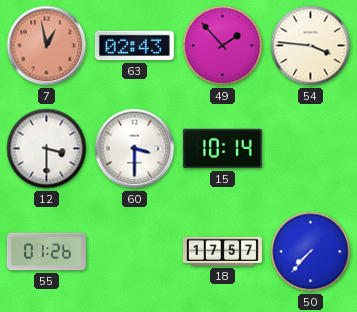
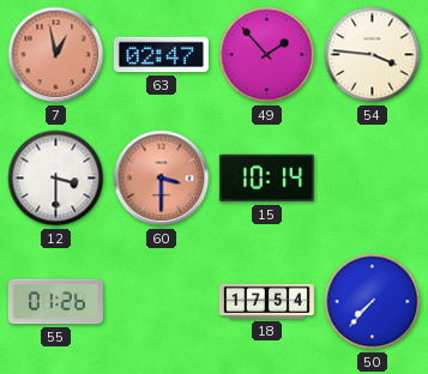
63: 02:43 -> 02:47
60 dial: white -> salmon
18: 17:57 -> 17:54
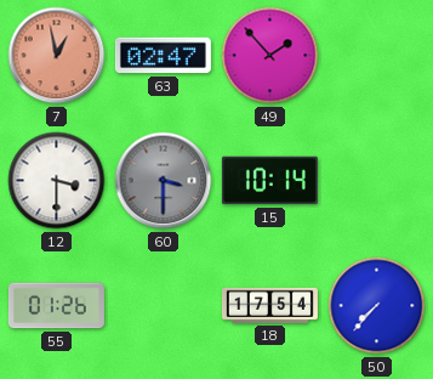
54: 3:46 -> none
60 dial: salmon -> grey
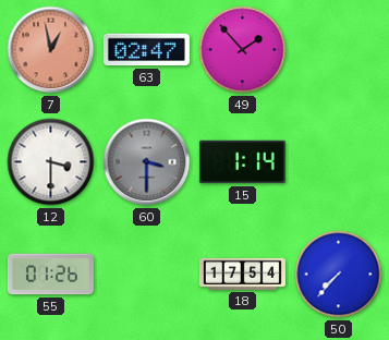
15: 10:14 -> 1:14
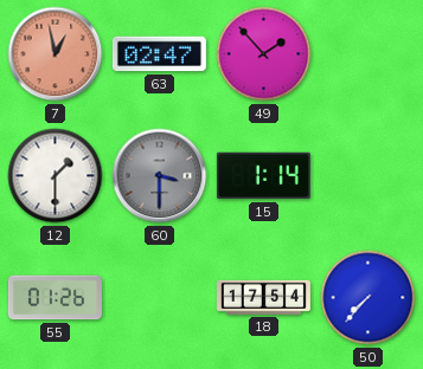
12: 3:30 -> 1:30
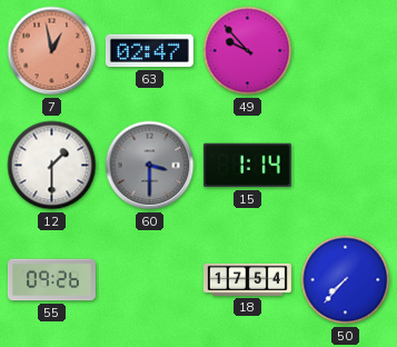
49: 1:53 -> 9:53
55: 01:26 -> 09:26
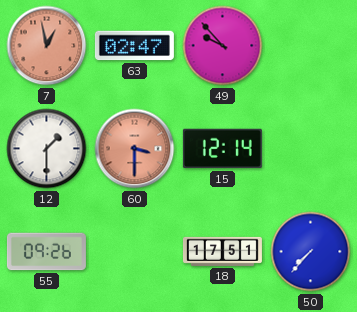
60 dial: grey -> salmon
15: 1:14 -> 12:14
18: 17:54 -> 17:51
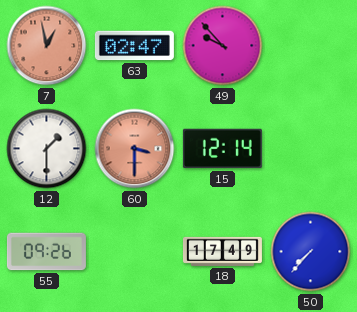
18: 17:51 -> 17:49
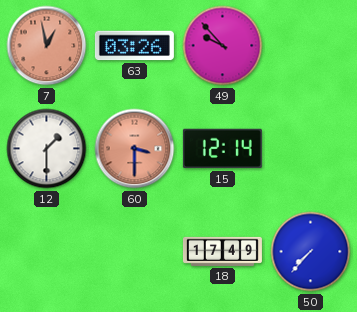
63: 02:47 -> 03:26
55: 09:26 -> none
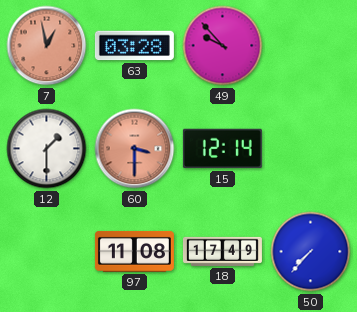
63: 03:26 -> 03:28
97: none -> 11:08
